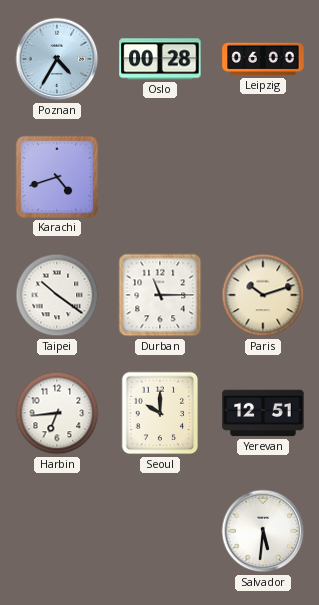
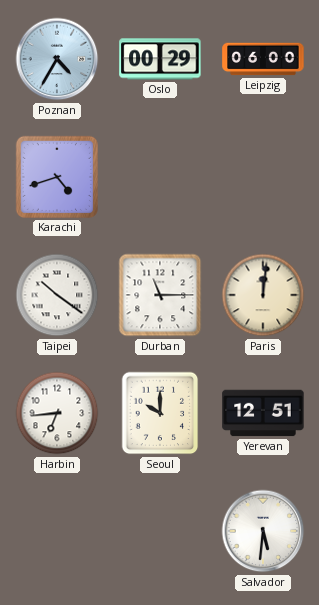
Oslo: 00:28 -> 00:29
Paris: 10:12 -> 12:01
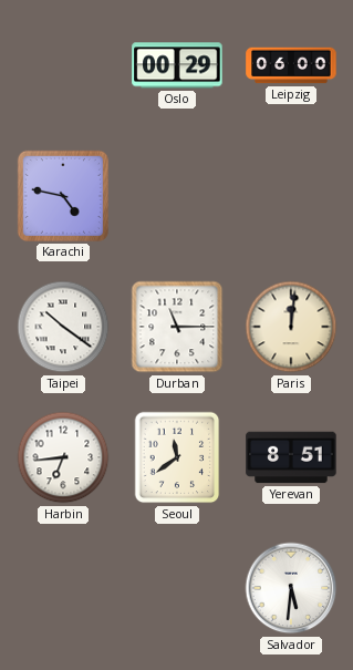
Poznan: 4:35 -> none
Karachi: 4:42 -> 4:47
Seoul: 10:00 -> 11:39
Yerevan: 12:51 -> 8:51
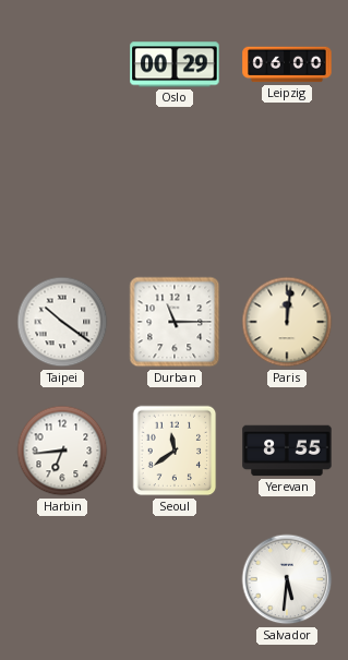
Karachi: 4:47 -> none
Yerevan: 8:51 -> 8:55
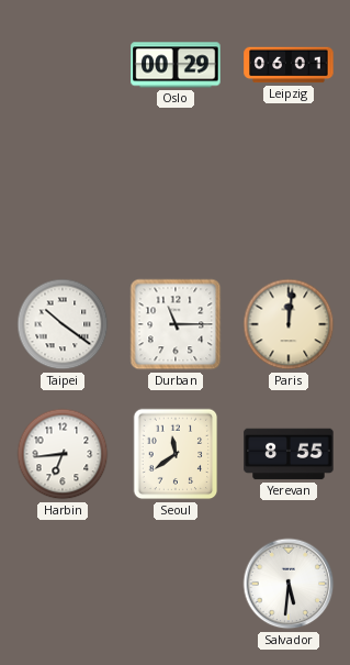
Leipzig: 06:00 -> 06:01
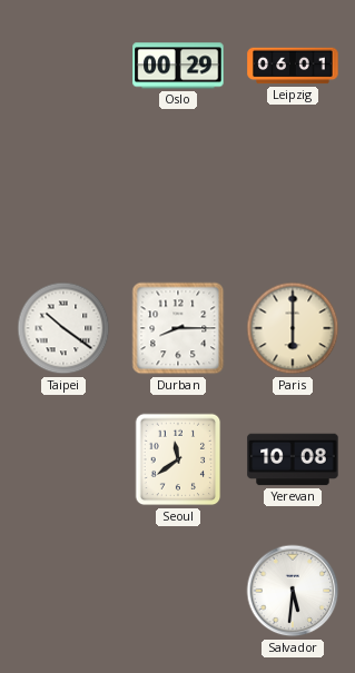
Durban: 11:15 -> 8:15
Paris: 12:01 -> 6:00
Harbin: 6:44 -> none
Yerevan: 8:55 -> 10:08
